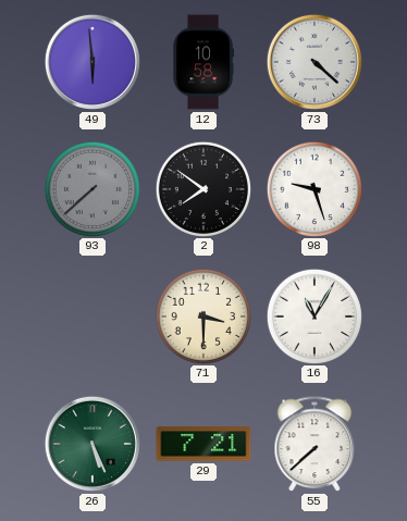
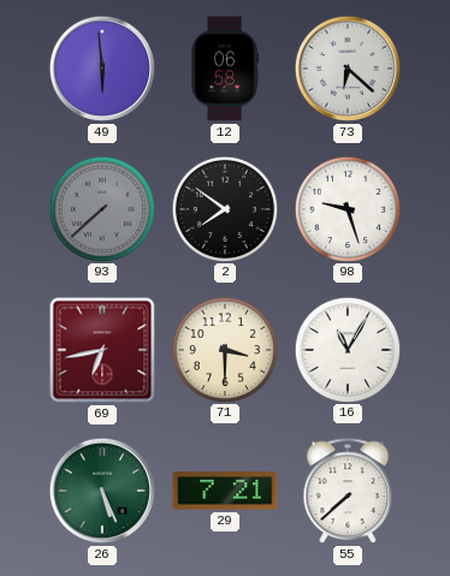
12: 10:58 -> 06:58
73: 4:22 -> 6:22
69: none -> 6:43
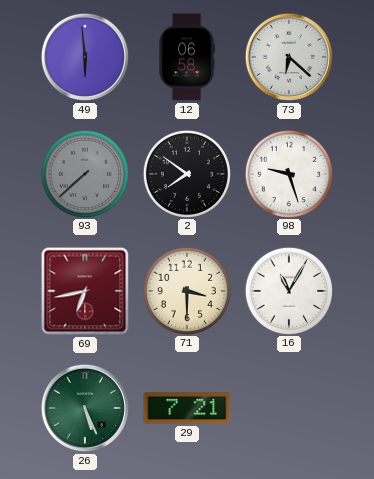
55: 7:38 -> none
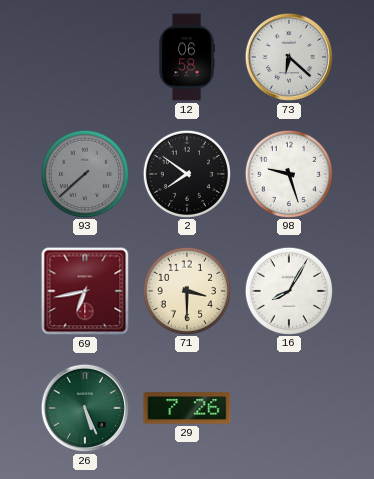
49: 5:59 -> none
16: 11:05 -> 8:05
29: 7:21 -> 7:26
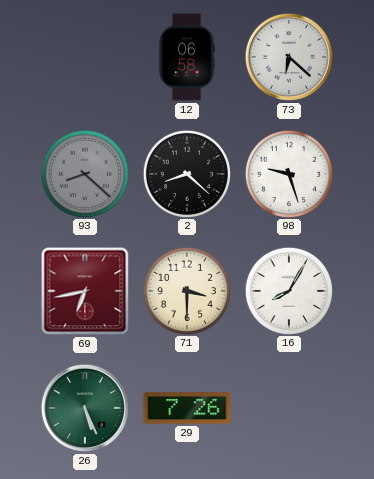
93: 7:38 -> 8:22
2: 7:51 -> 8:22
